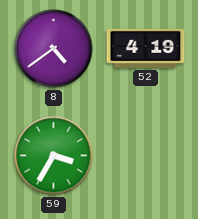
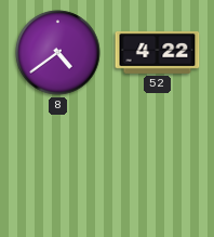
52: 4:19 -> 4:22
59: 3:35 -> none
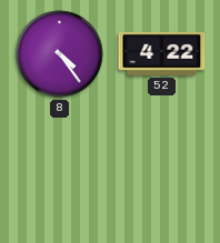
8: 4:39 -> 4:24
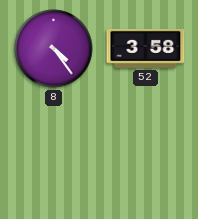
52: 4:22 -> 3:58
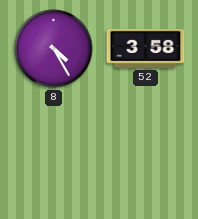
8: 4:24 -> 4:25
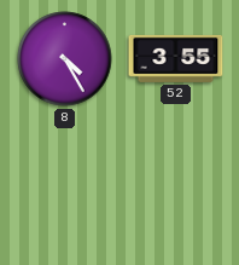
52: 3:58 -> 3:55
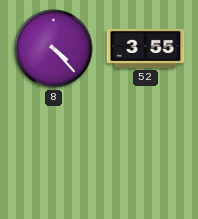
8: 4:25 -> 4:23
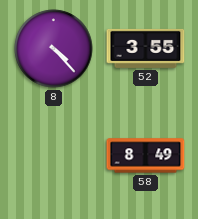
58: none -> 8:49
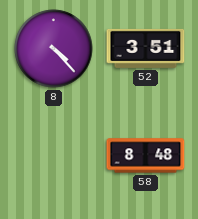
52: 3:55 -> 3:51
58: 8:49 -> 8:48
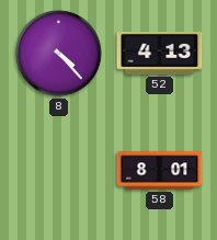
52: 3:51 -> 4:13
58: 8:48 -> 8:01
